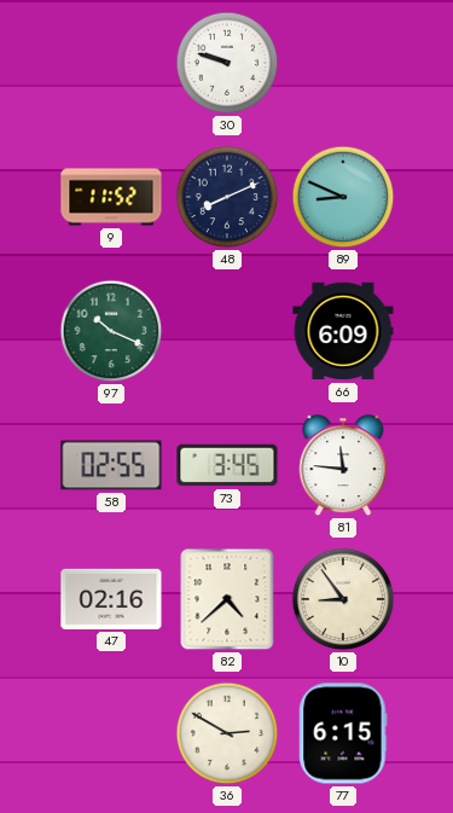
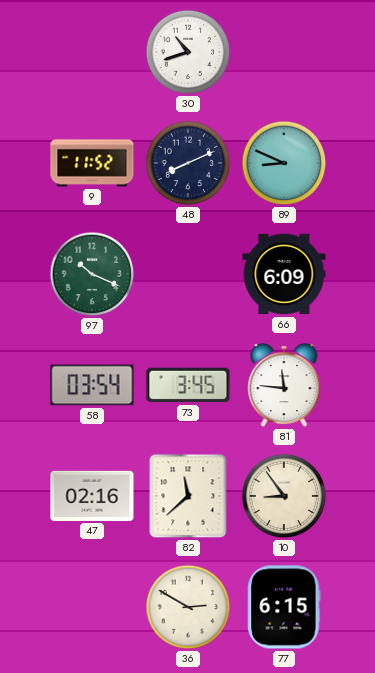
30: 9:48 -> 10:42
58: 02:55 -> 03:54
82: 4:38 -> 11:38
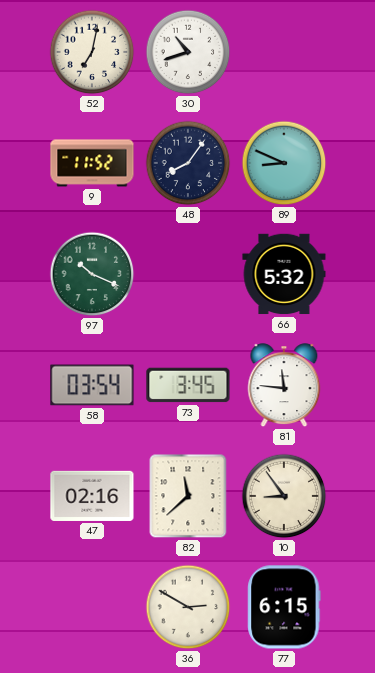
52: none -> 7:02
48: 8:11 -> 8:06
66: 6:09 -> 5:32
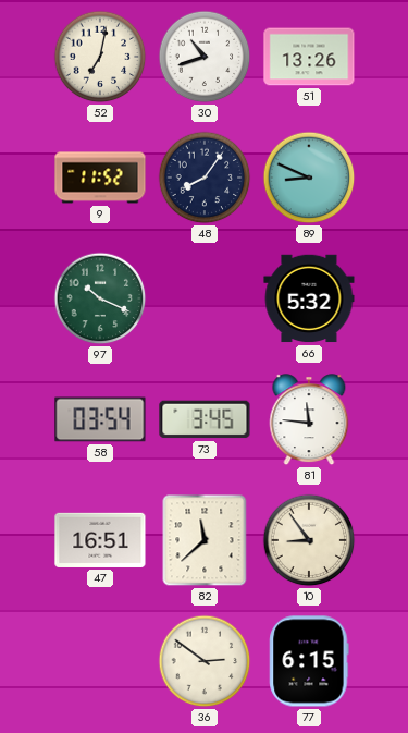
51: none -> 13:26
47: 02:16 -> 16:51
36: 2:50 -> 2:51
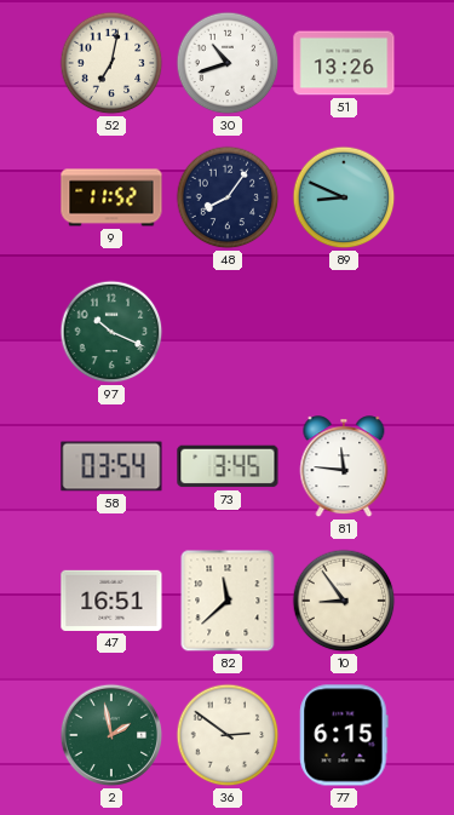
66: 5:32 -> none
2: none -> 1:58
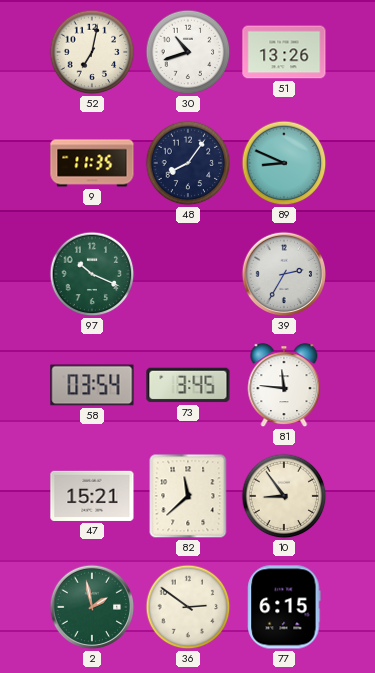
9: 11:52 -> 11:35
39: none -> 2:35
47: 16:51 -> 15:21
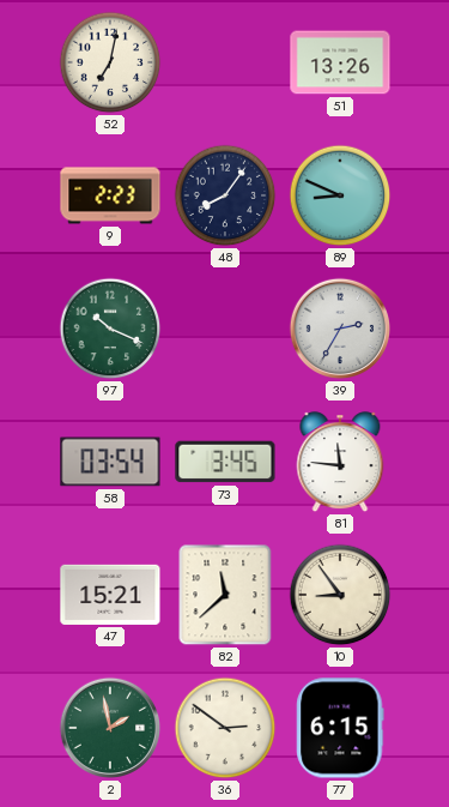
30: 10:42 -> none
9: 11:35 -> 2:23
